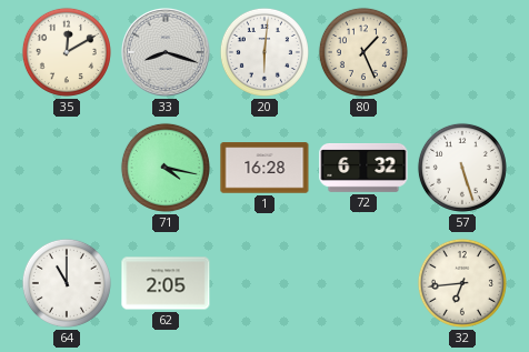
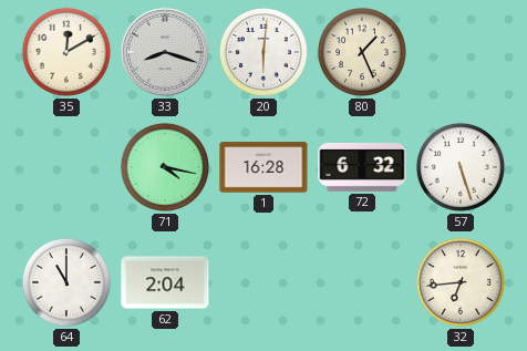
62: 2:05 -> 2:04
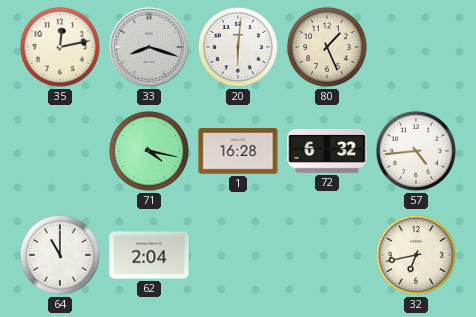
35: 12:10 -> 12:13
57: 5:27 -> 4:44
32: 6:44 -> 6:43
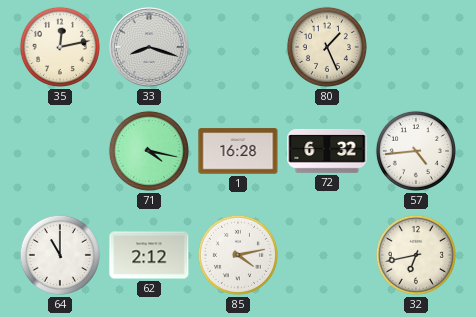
20: 6:01 -> none
62: 2:04 -> 2:12
85: none -> 4:13
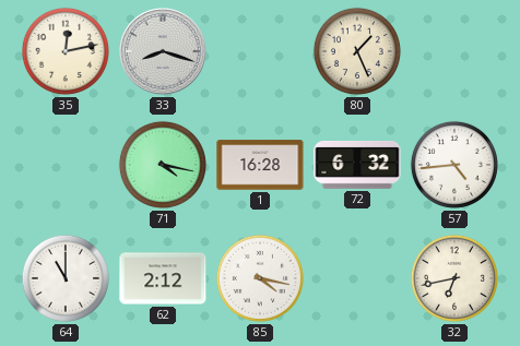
85: 4:13 -> 4:17
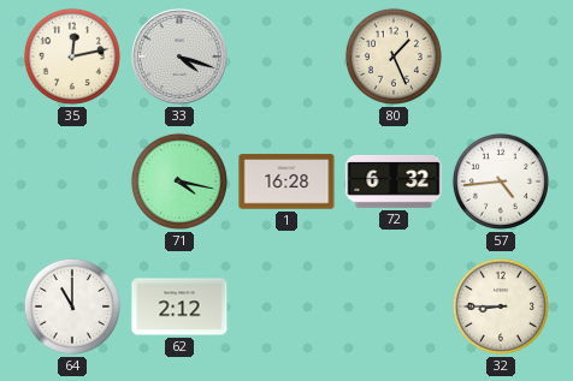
33: 8:18 -> 4:18
85: 4:17 -> none
32: 6:43 -> 8:45
